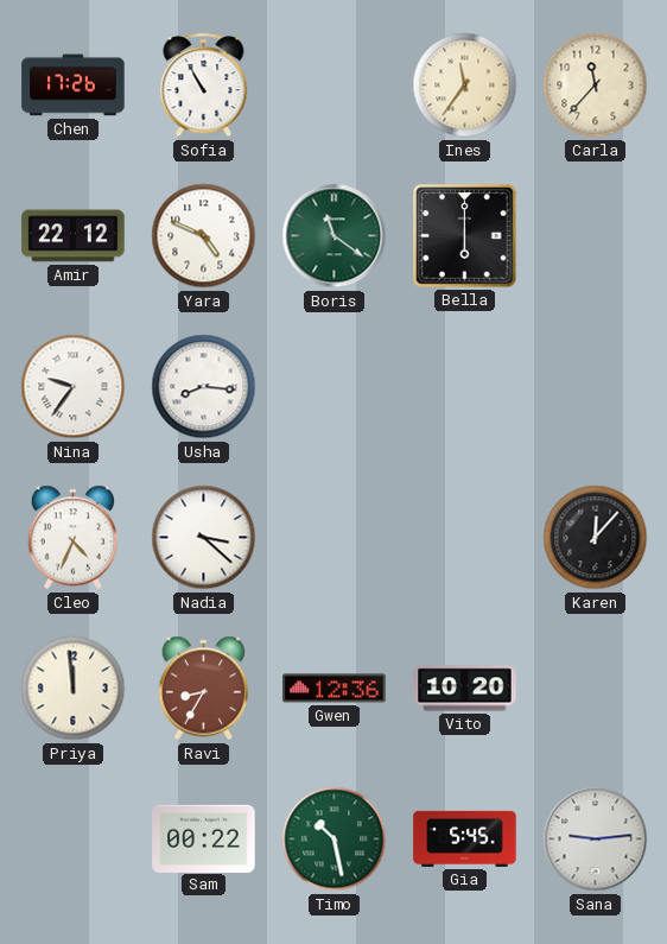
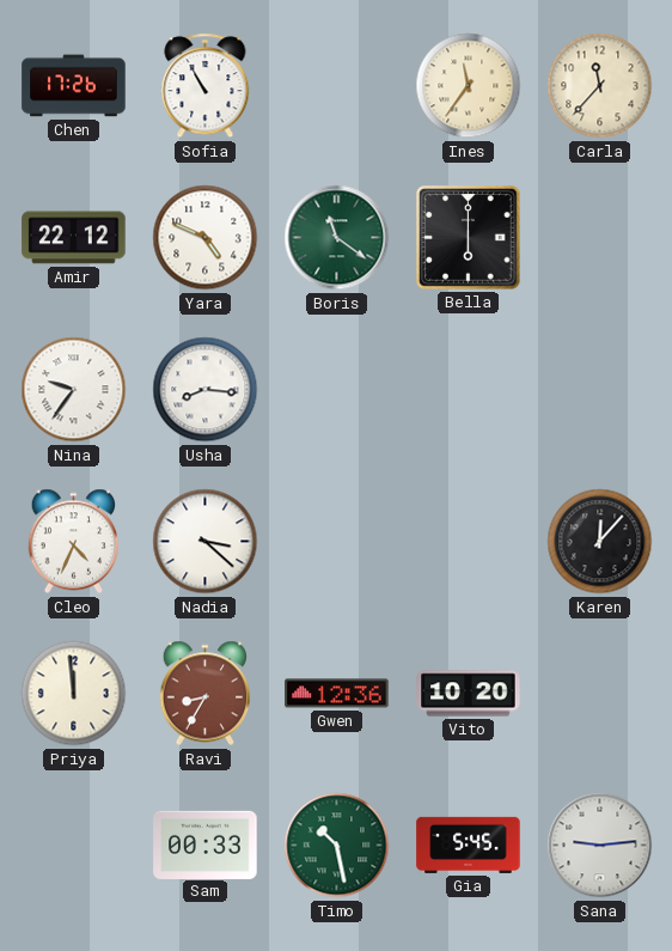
Sam: 00:22 -> 00:33
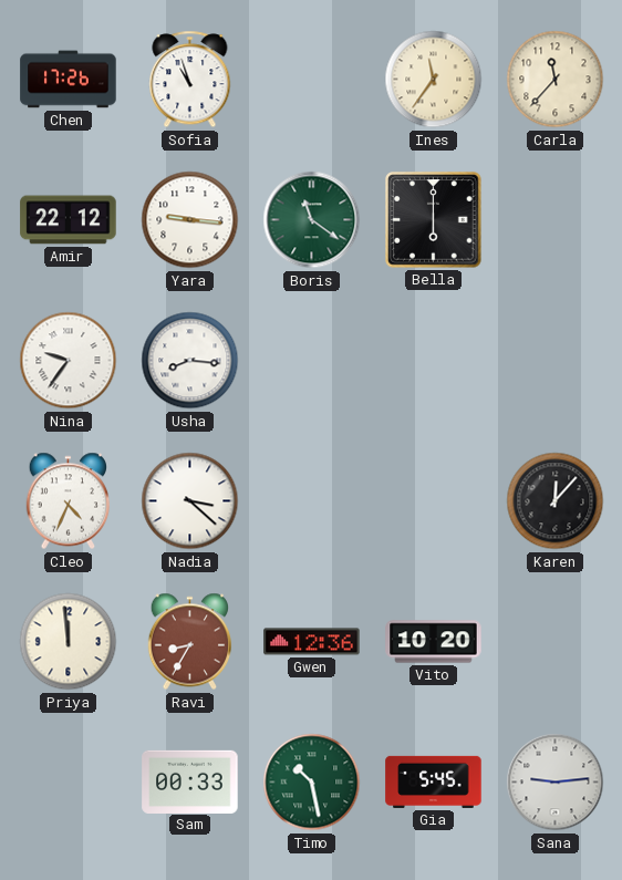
Sofia: 10:55 -> 10:57
Yara: 4:49 -> 9:16
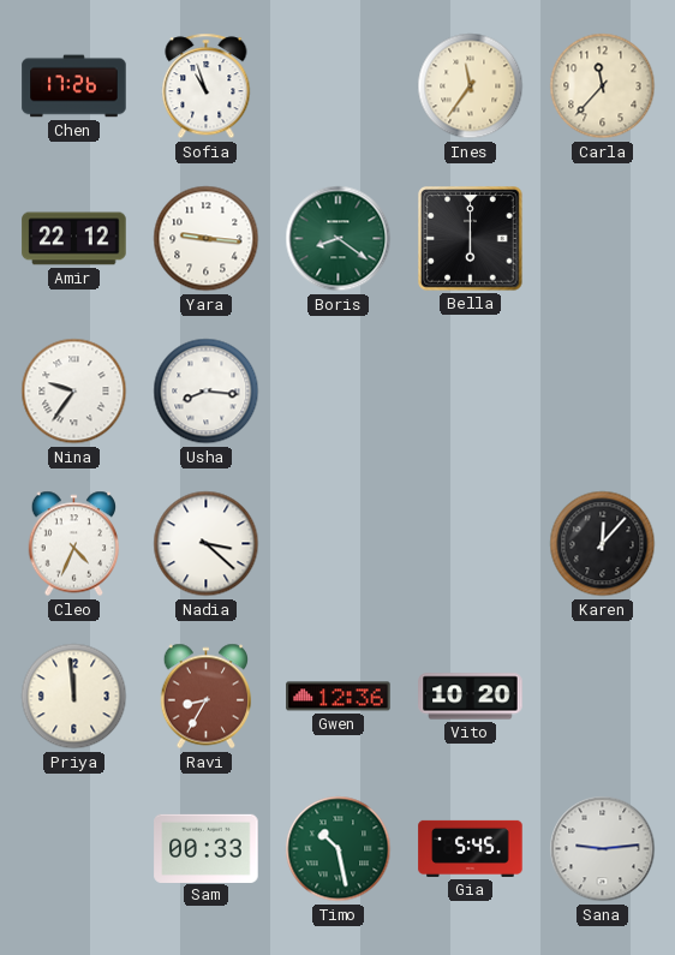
Boris: 11:21 -> 8:21
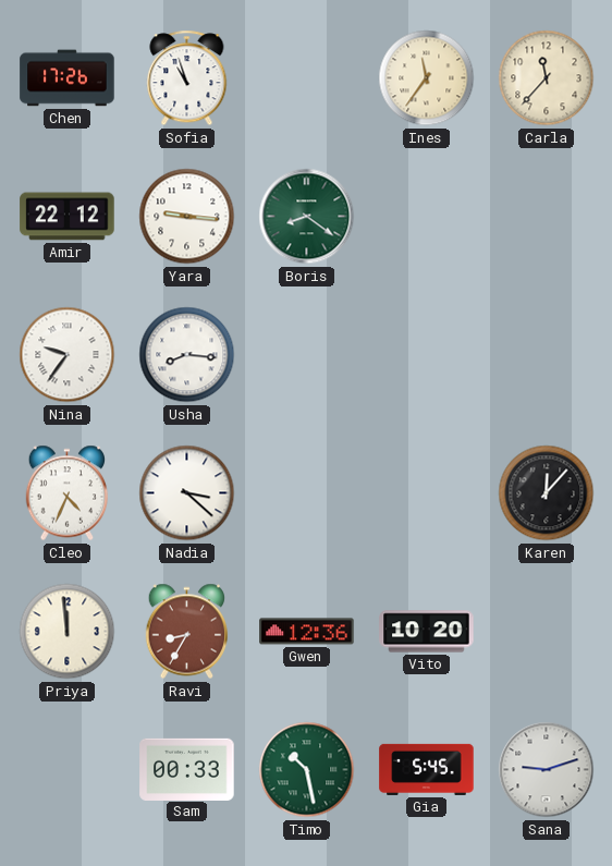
Bella: 6:00 -> none
Sana: 9:14 -> 9:12
